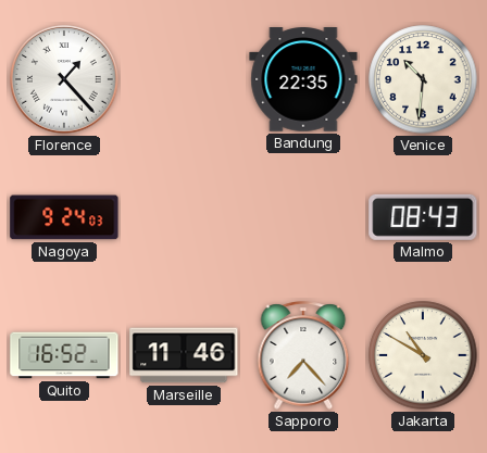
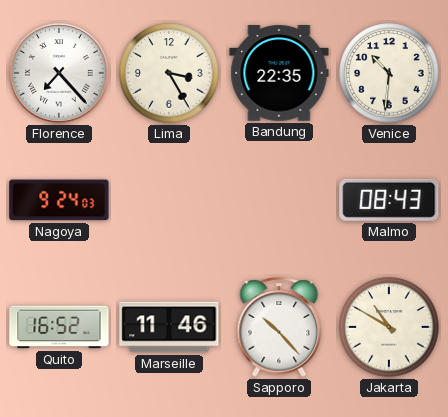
Florence: 1:23 -> 7:23
Lima: none -> 3:25
Sapporo: 7:23 -> 10:23
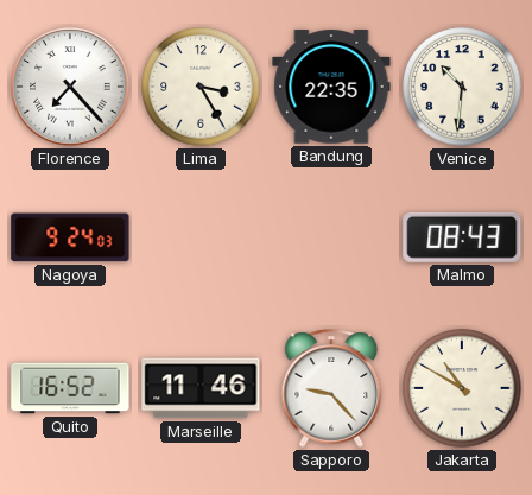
Sapporo: 10:23 -> 9:23
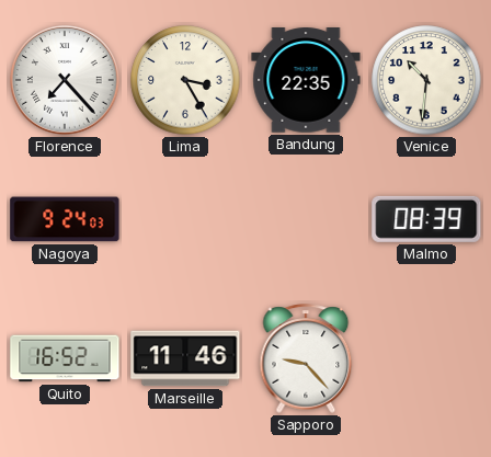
Malmo: 08:43 -> 08:39
Jakarta: 10:50 -> none
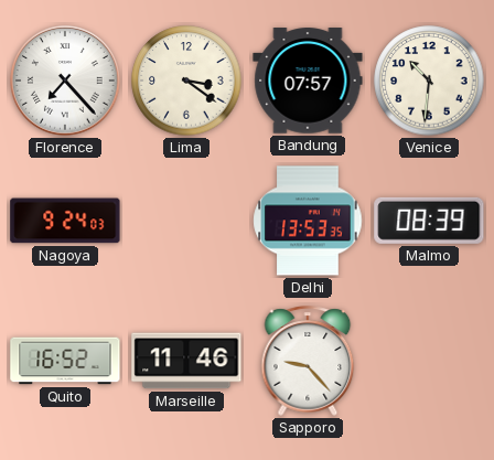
Lima: 3:25 -> 3:21
Bandung: 22:35 -> 07:57
Delhi: none -> 13:53
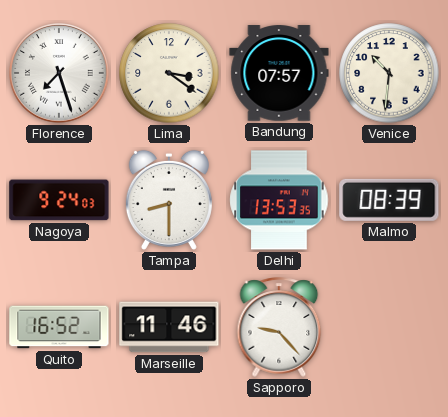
Florence: 7:23 -> 7:27
Tampa: none -> 8:30
